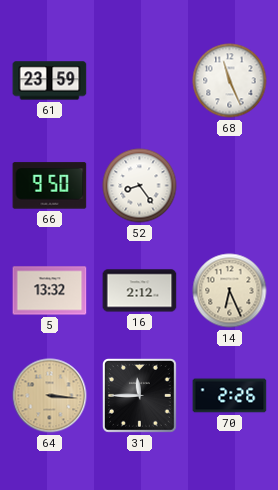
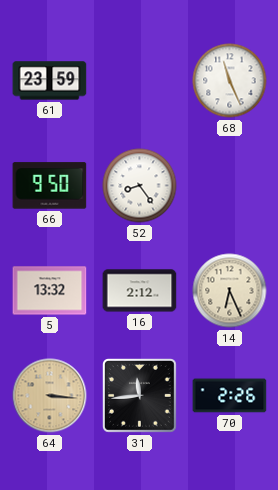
31: 11:45 -> 11:44
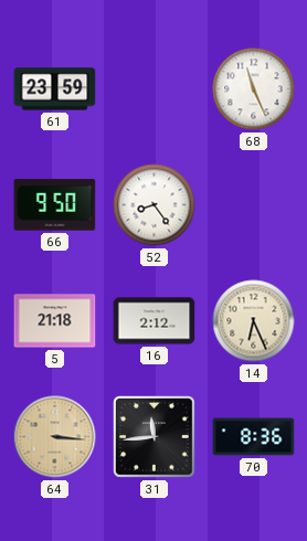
5: 13:32 -> 21:18
70: 2:26 -> 8:36
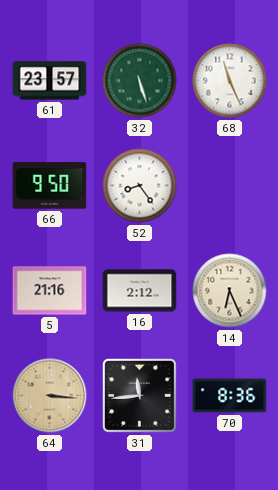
61: 23:59 -> 23:57
32: none -> 5:27
5: 21:18 -> 21:16
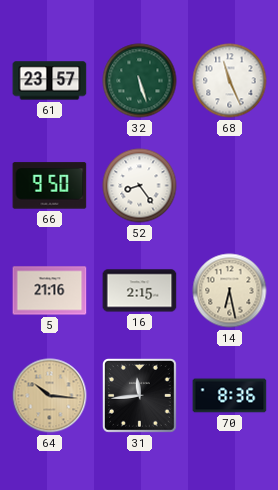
16: 2:12 -> 2:15
14: 6:26 -> 6:28
64: 3:16 -> 10:16
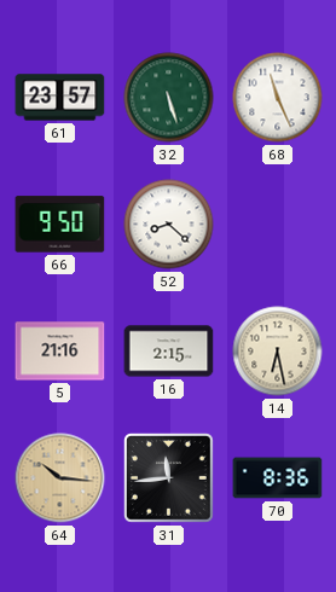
52: 8:24 -> 8:22
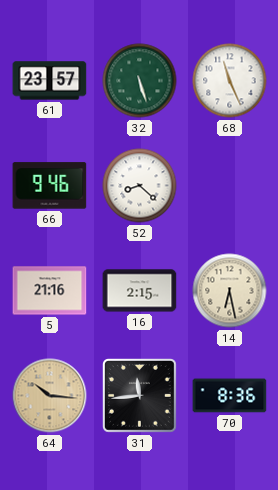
66: 9:50 -> 9:46
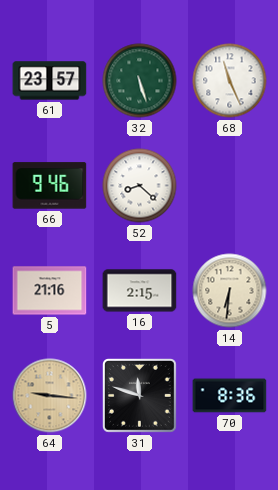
14: 6:28 -> 6:31
64: 10:16 -> 9:16
31: 11:44 -> 11:48
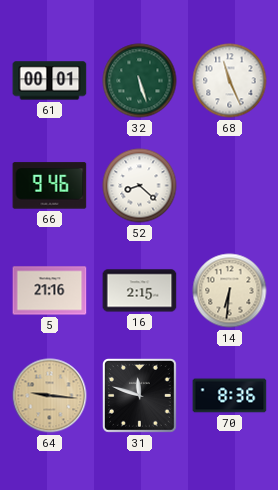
61: 23:57 -> 00:01
